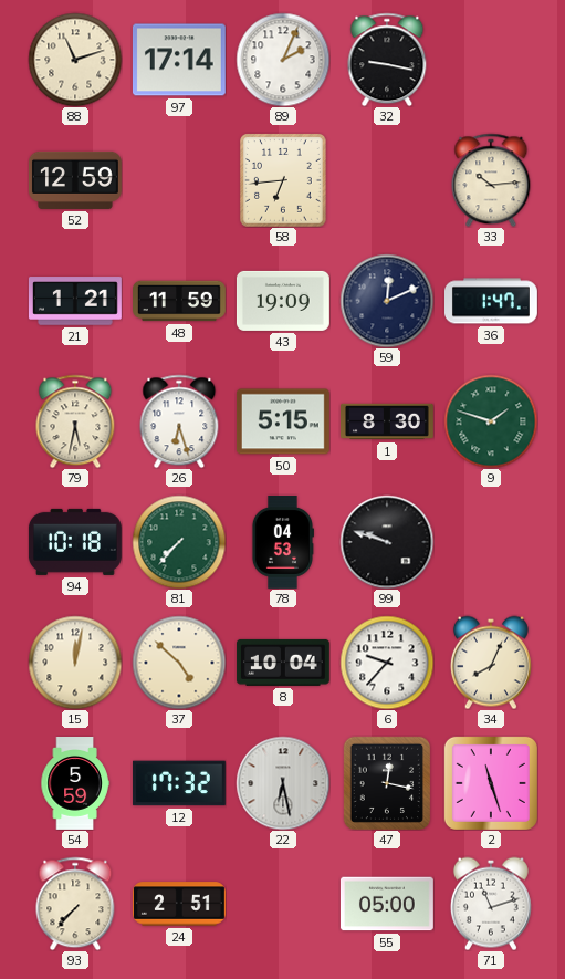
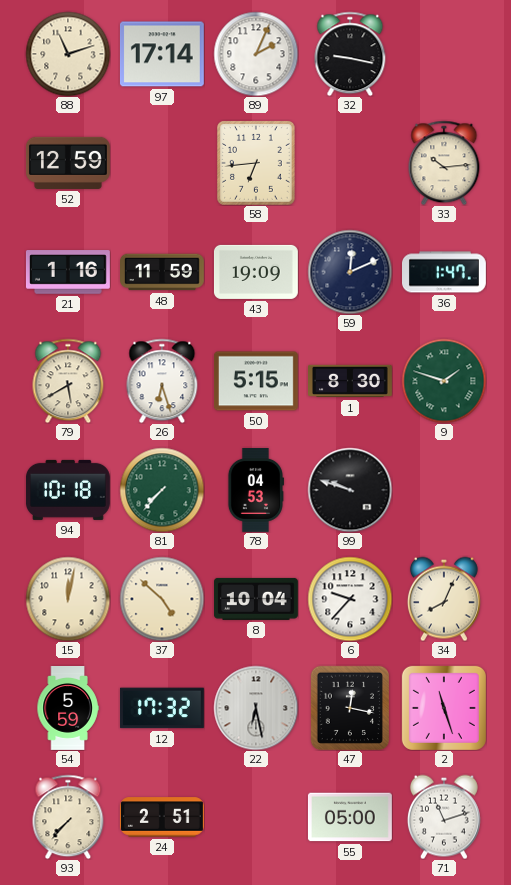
21: 1:21 -> 1:16
79: 5:32 -> 5:40
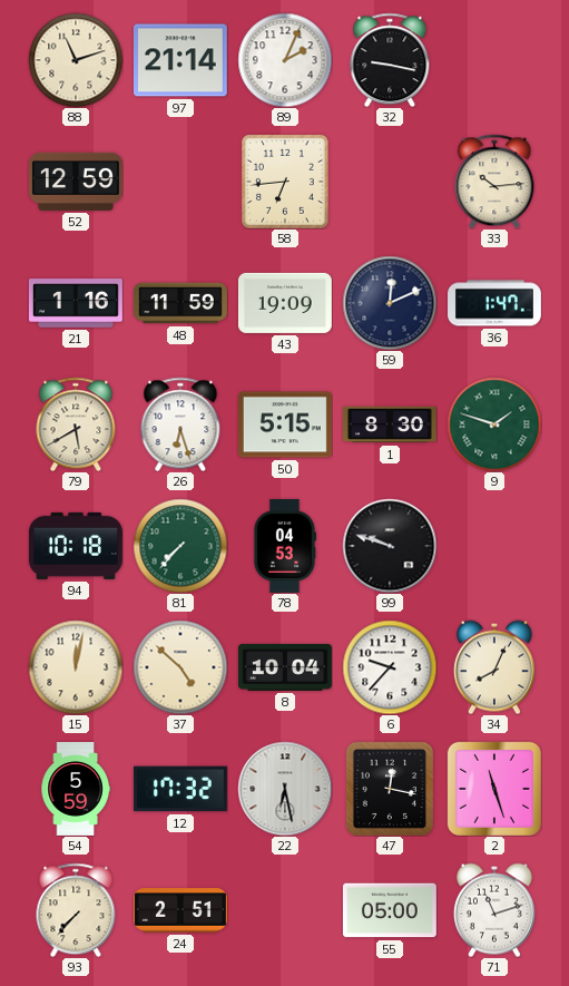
97: 17:14 -> 21:14
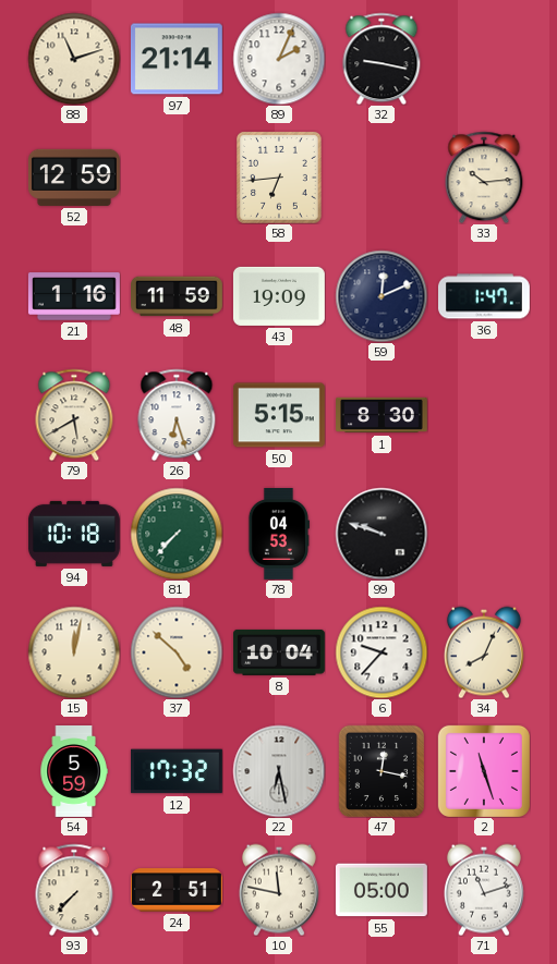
9: 1:48 -> none
10: none -> 11:47
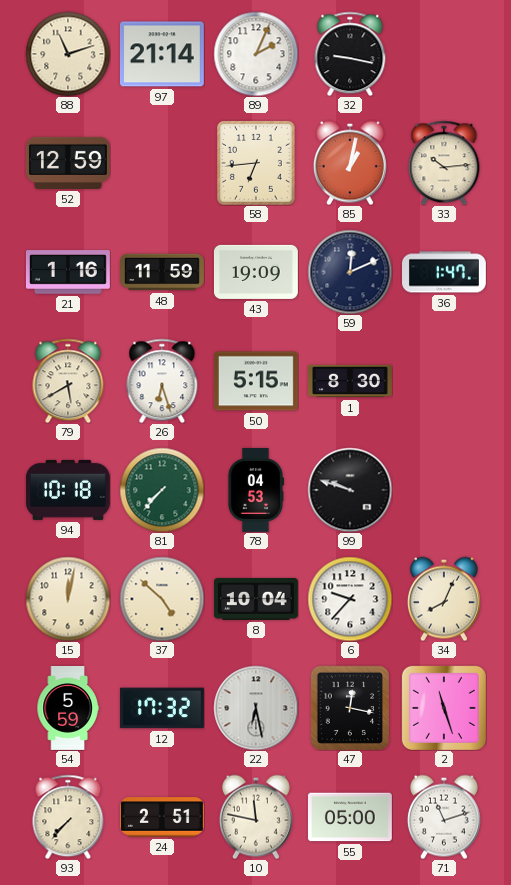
85: none -> 1:02
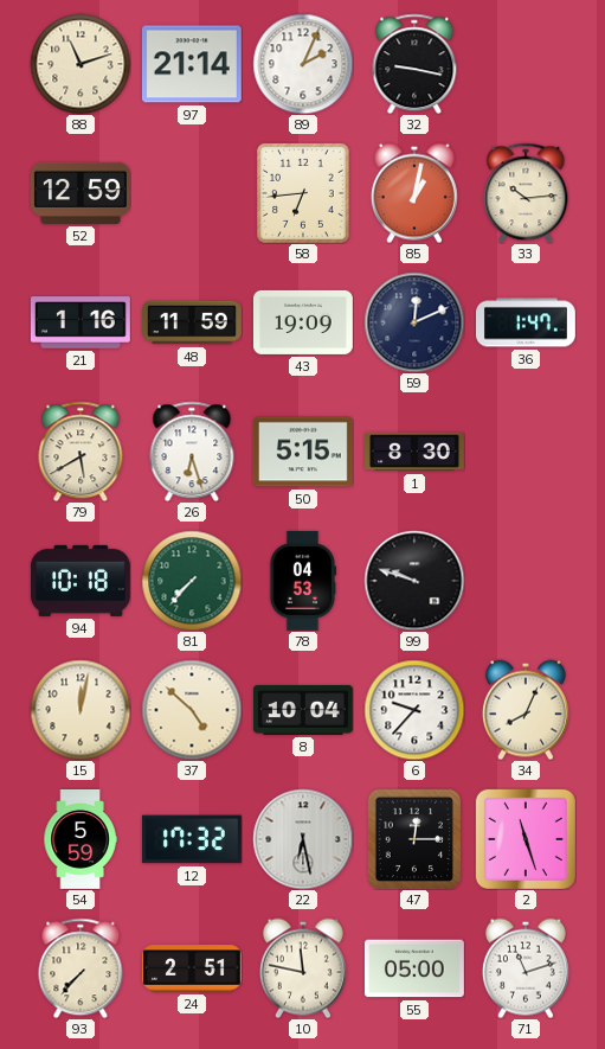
47: 12:17 -> 12:15
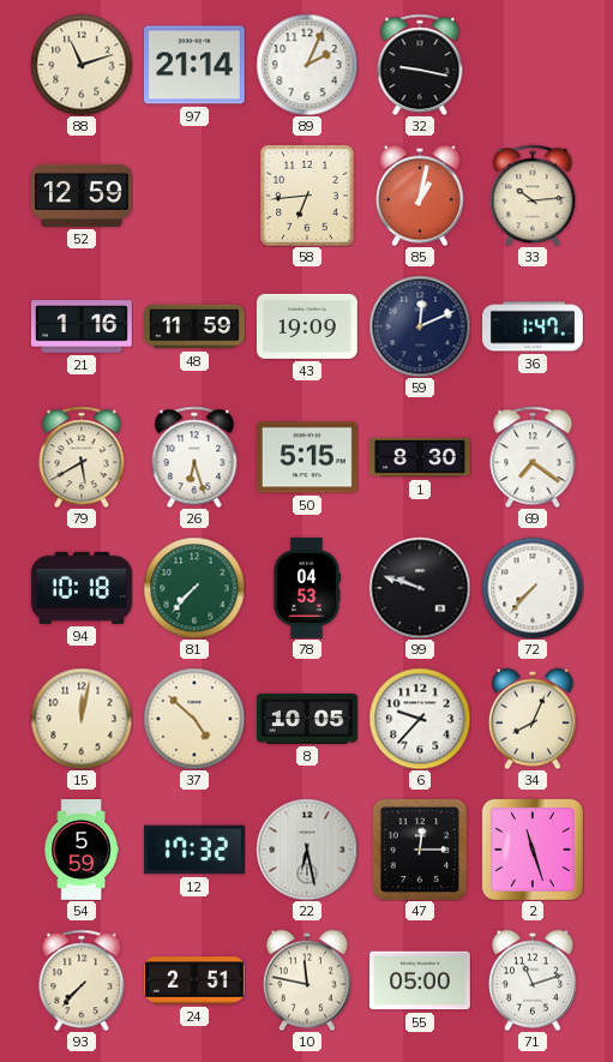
69: none -> 7:21
72: none -> 7:37
8: 10:04 -> 10:05
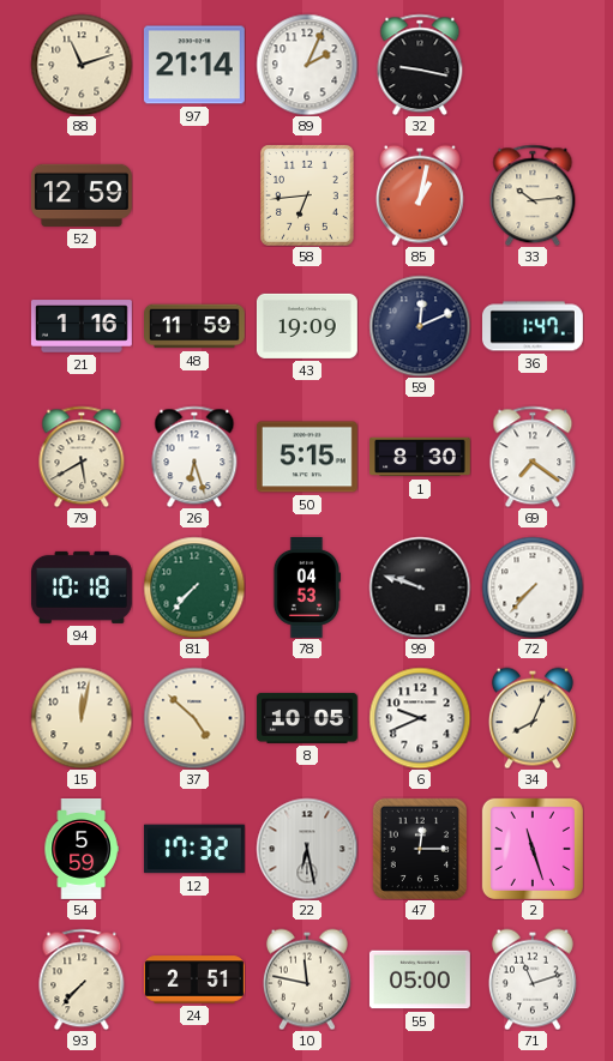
6: 9:37 -> 9:41
